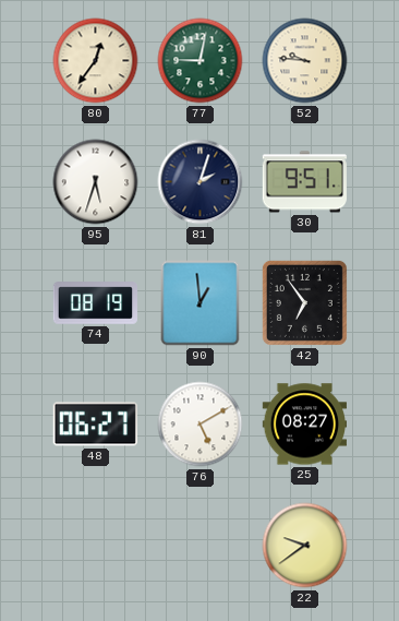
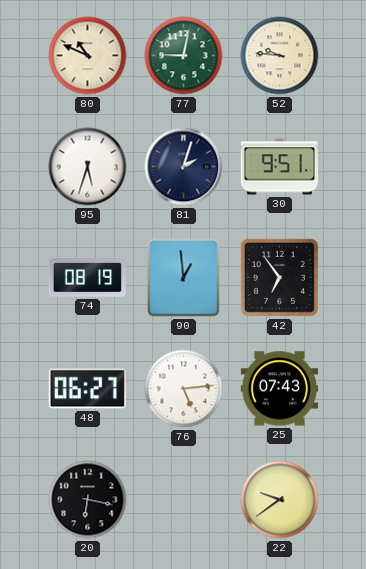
80: 12:36 -> 10:49
76: 5:10 -> 5:14
25: 08:27 -> 07:43
20: none -> 6:17
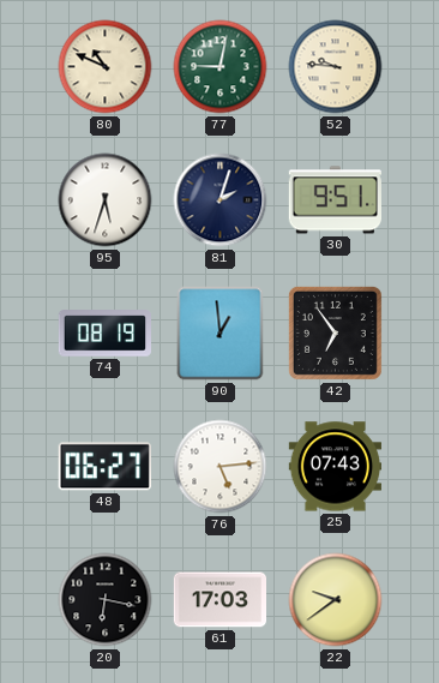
61: none -> 17:03
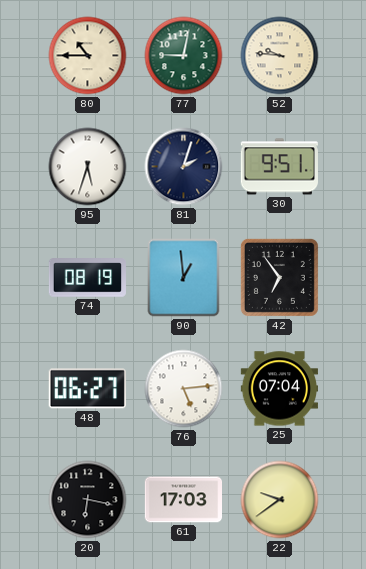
80: 10:49 -> 10:45
25: 07:43 -> 07:04
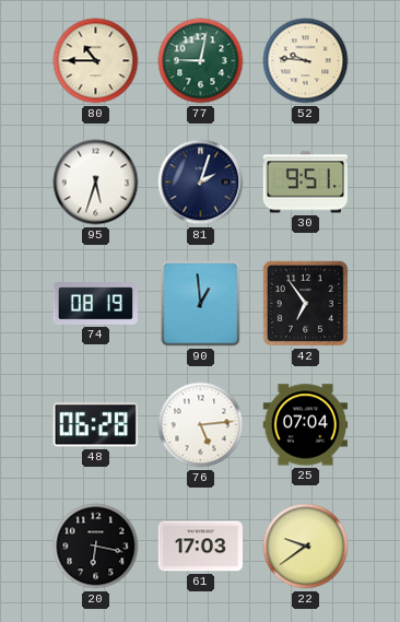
48: 06:27 -> 06:28
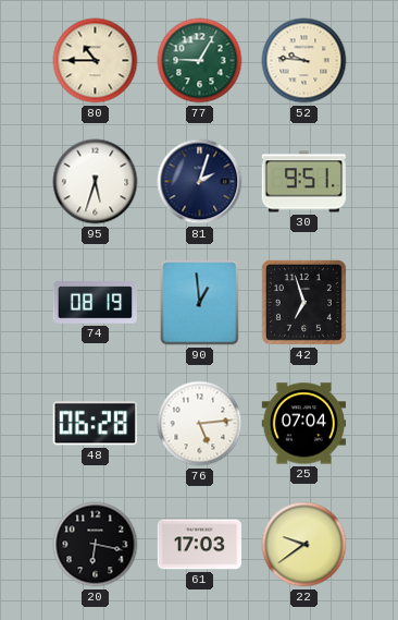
77: 9:02 -> 9:05
42: 6:54 -> 6:57
